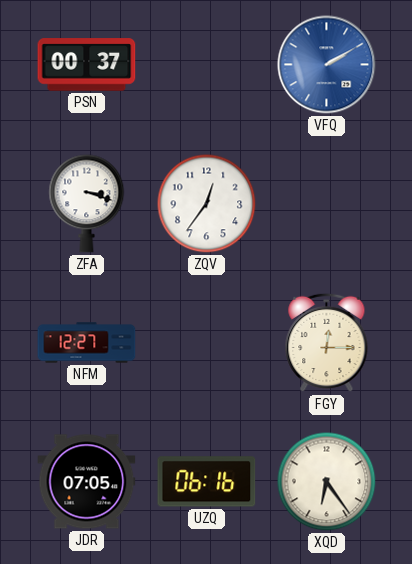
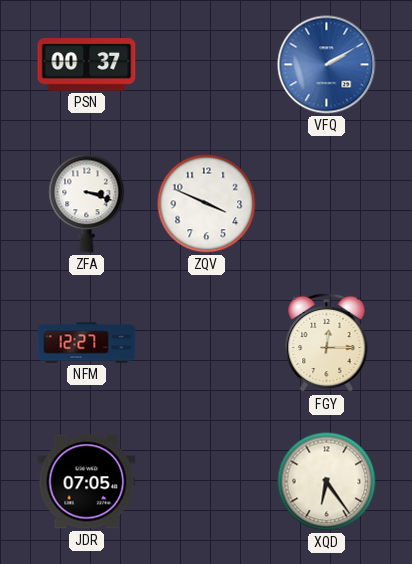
ZQV: 12:36 -> 3:49
UZQ: 06:16 -> none
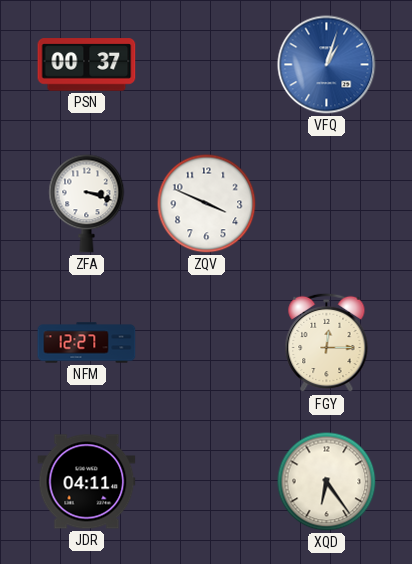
VFQ: 2:10 -> 1:03
JDR: 07:05 -> 04:11
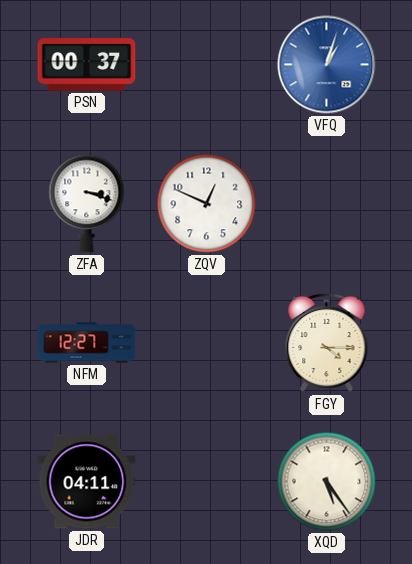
ZQV: 3:49 -> 12:49
FGY: 12:15 -> 4:15
XQD: 6:24 -> 5:24
